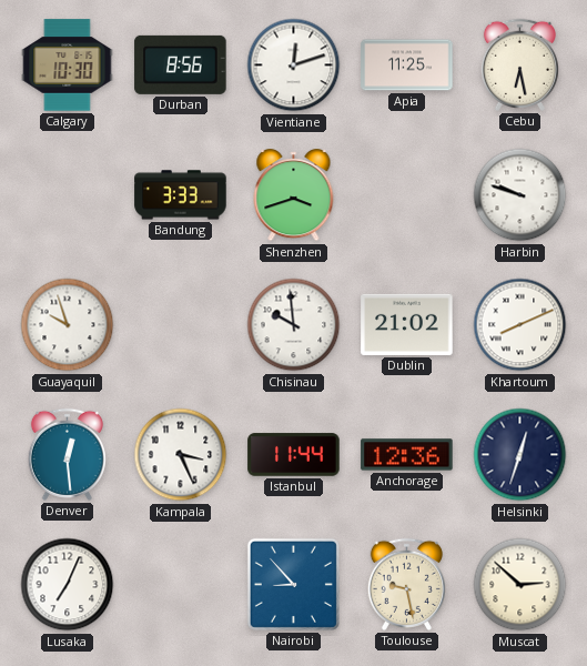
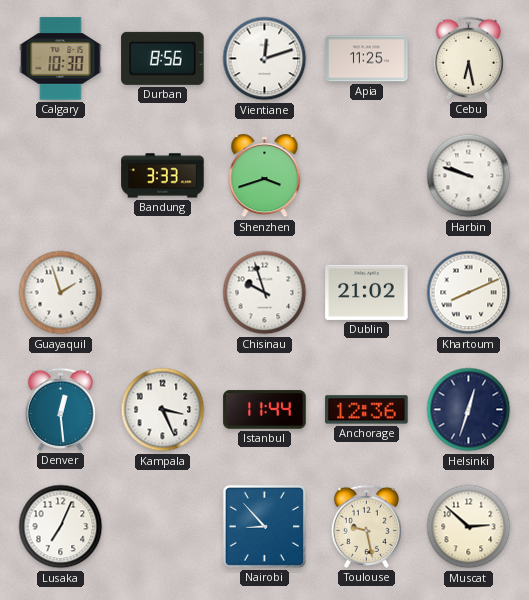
Guayaquil: 9:57 -> 1:57
Chisinau: 9:59 -> 9:57
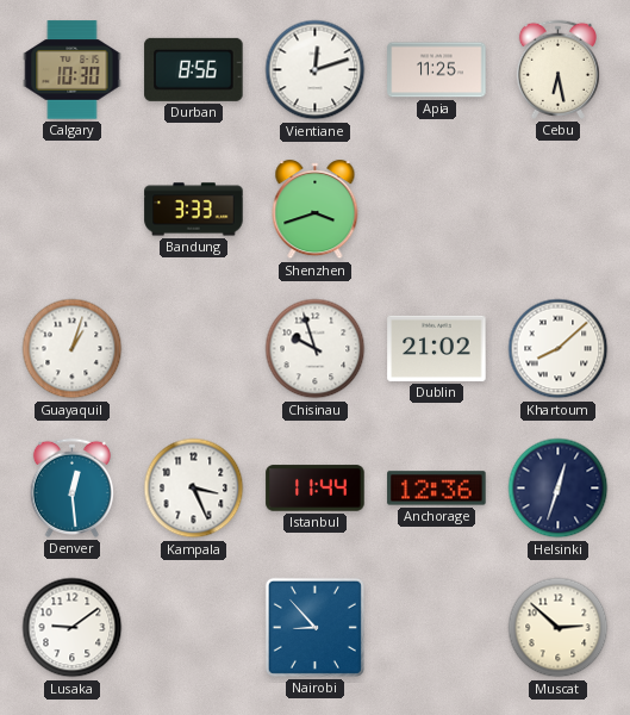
Harbin: 9:48 -> none
Guayaquil: 1:57 -> 1:03
Khartoum: 8:11 -> 8:08
Lusaka: 7:04 -> 9:09
Toulouse: 9:28 -> none
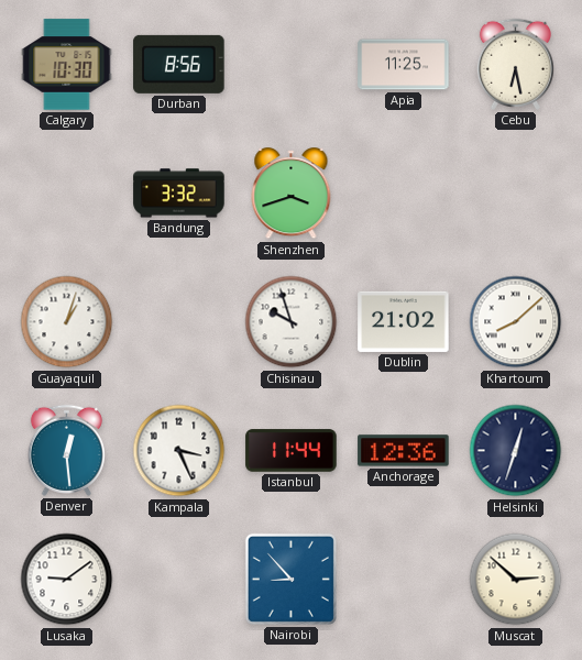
Vientiane: 12:12 -> none
Bandung: 3:33 -> 3:32
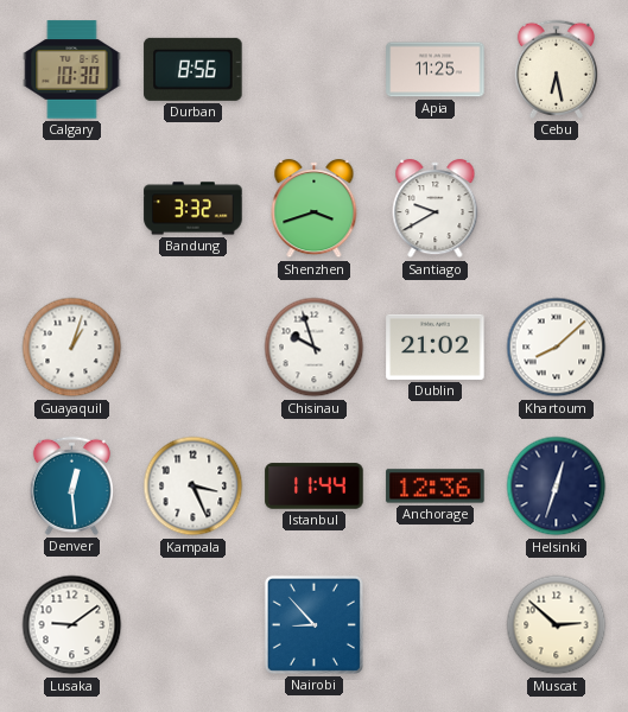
Santiago: none -> 9:40
